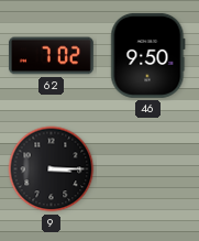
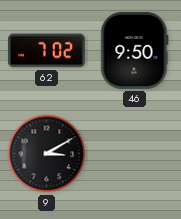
9: 3:15 -> 3:10
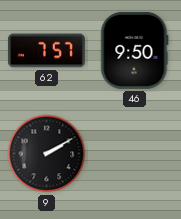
62: 7:02 -> 7:57
9: 3:10 -> 2:10
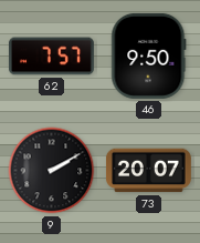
73: none -> 20:07
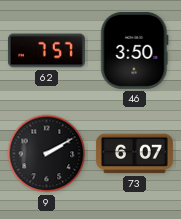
46: 9:50 -> 3:50
73: 20:07 -> 6:07
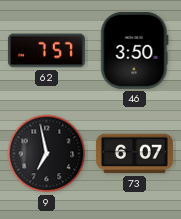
9: 2:10 -> 6:58
